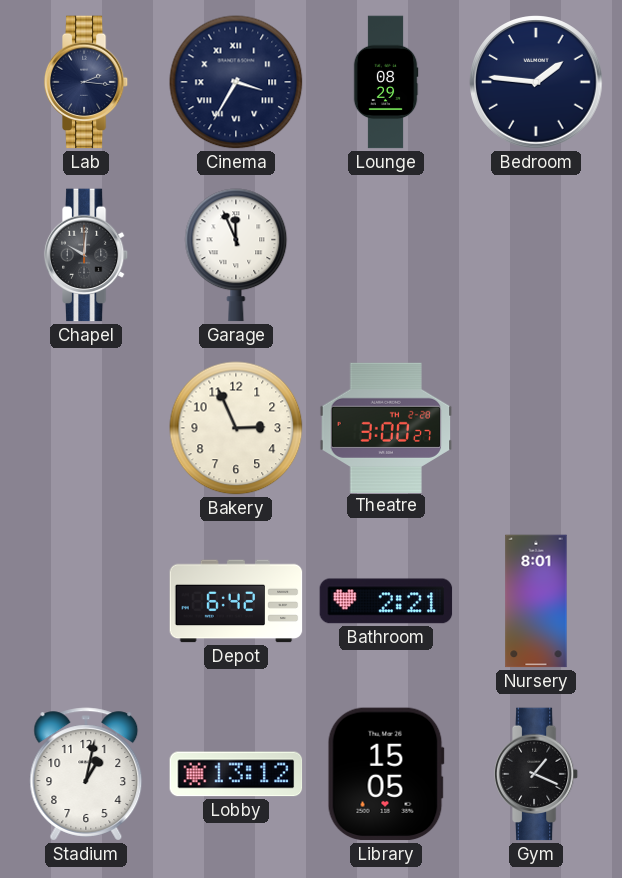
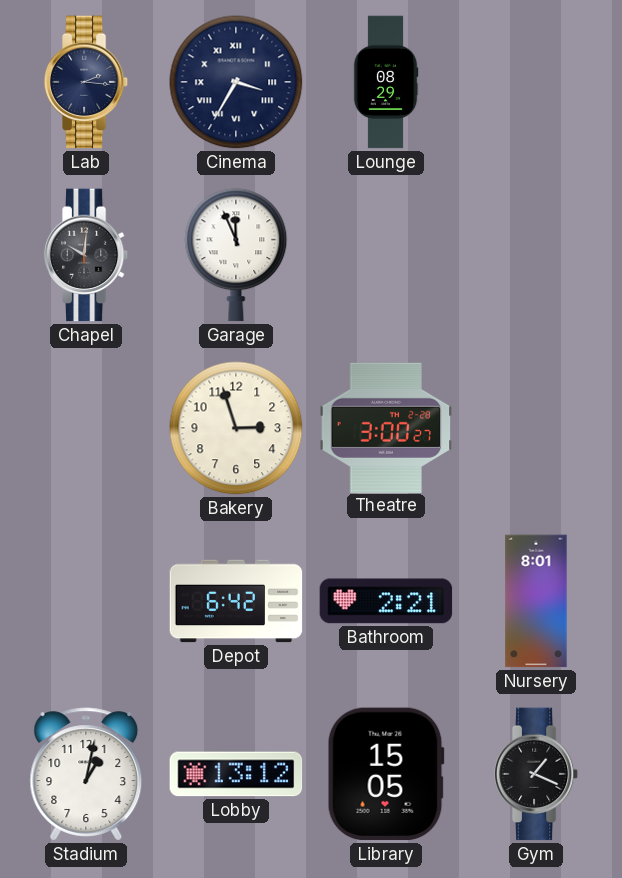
Bedroom: 1:46 -> none
Bakery: 2:56 -> 2:57
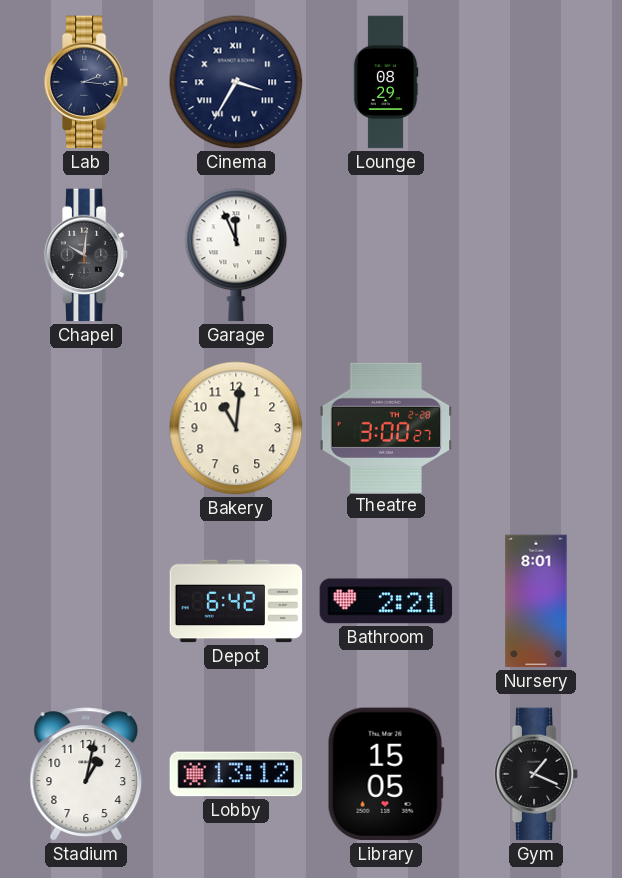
Bakery: 2:57 -> 11:01
